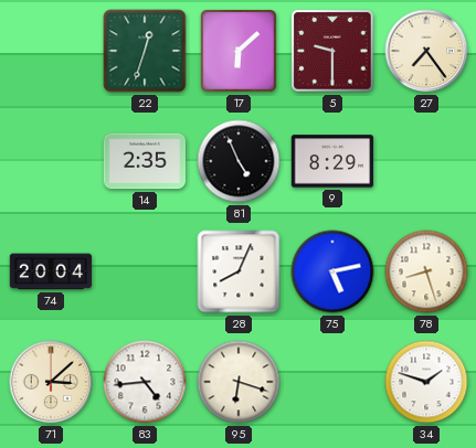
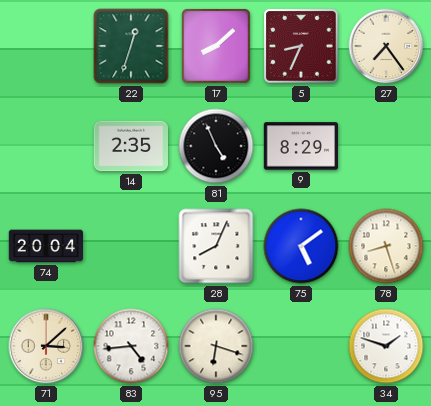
17: 6:08 -> 8:08
5: 9:30 -> 8:34
75: 5:13 -> 5:09
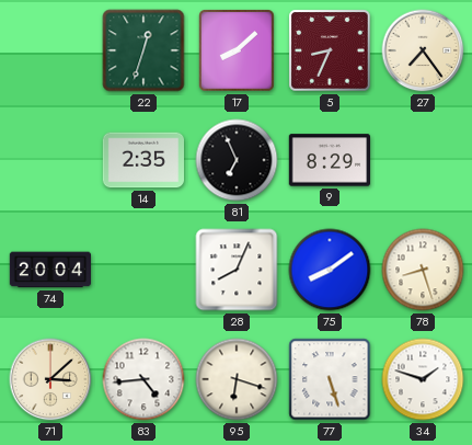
81: 4:56 -> 6:56
75: 5:09 -> 8:09
77: none -> 5:27
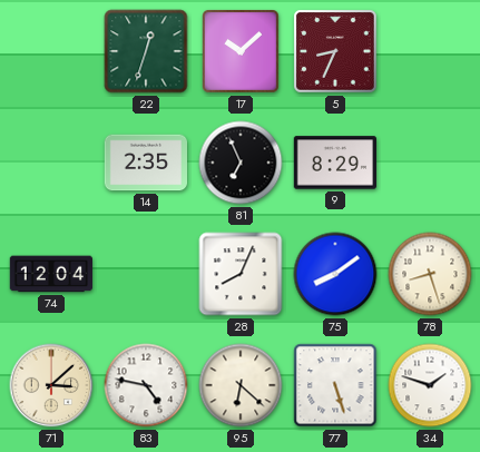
17: 8:08 -> 10:08
27: 7:24 -> none
74: 20:04 -> 12:04
83: 4:44 -> 4:47
95: 6:18 -> 6:22
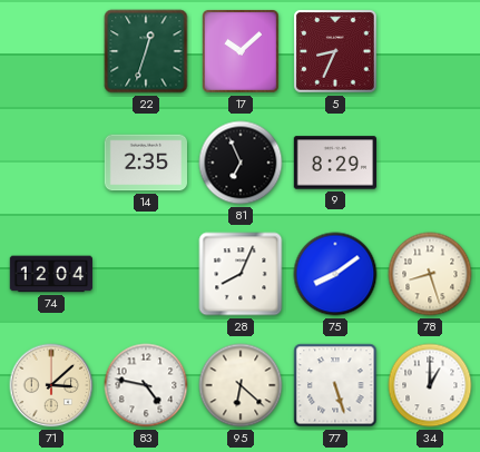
34: 1:48 -> 1:00
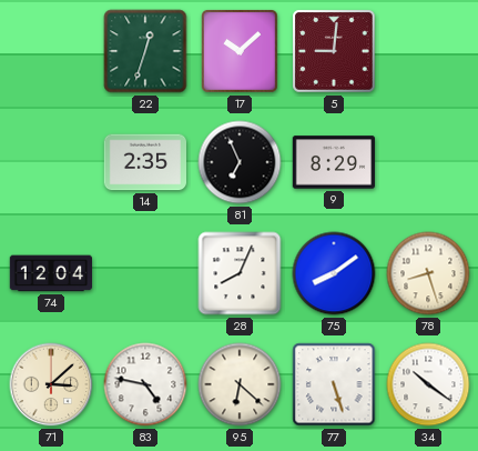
5: 8:34 -> 9:01
34: 1:00 -> 10:21
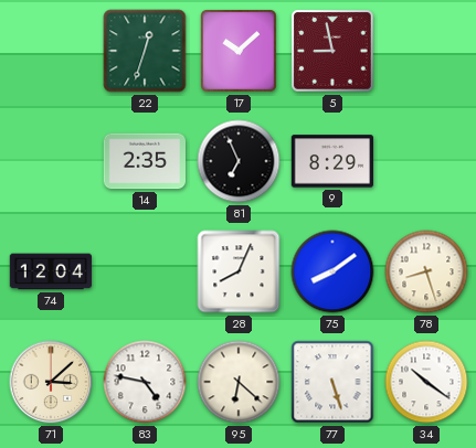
5: 9:01 -> 8:58
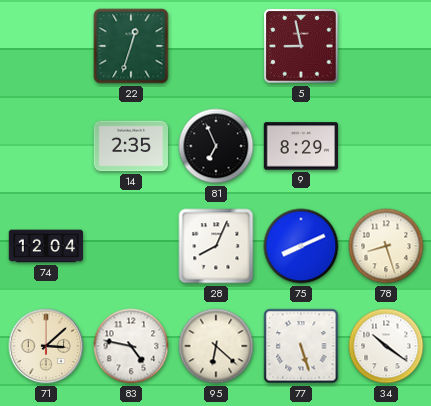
17: 10:08 -> none
75: 8:09 -> 8:11
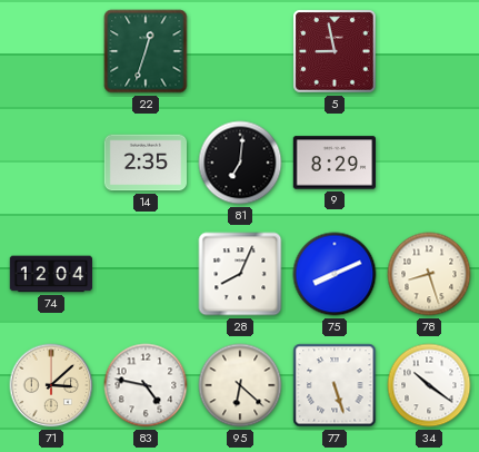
81: 6:56 -> 7:01
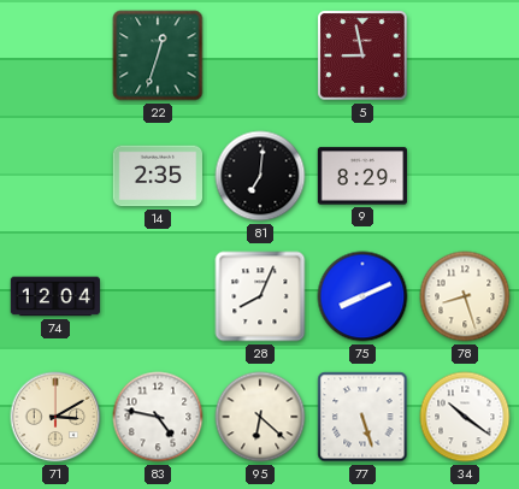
71: 3:08 -> 3:10
